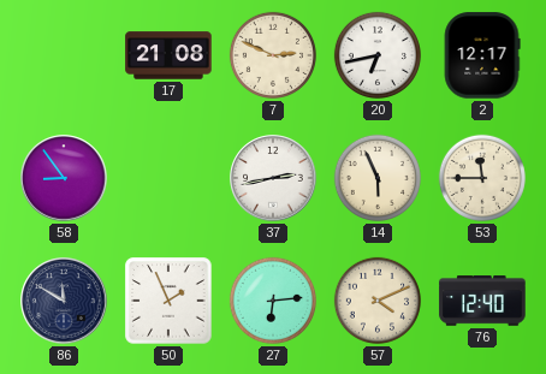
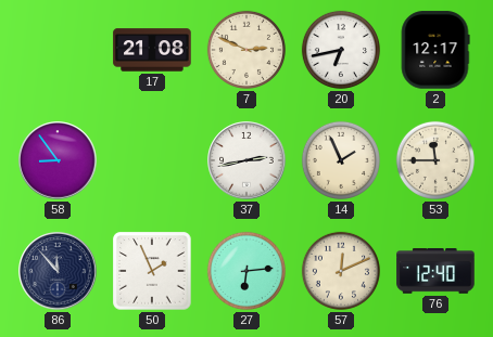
14: 5:56 -> 1:56
86: 11:50 -> 11:53
57: 4:11 -> 12:11
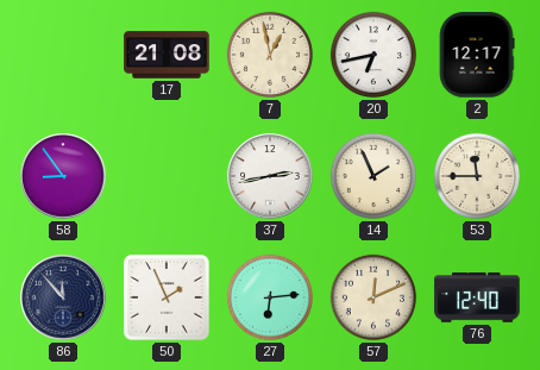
7: 2:49 -> 12:58
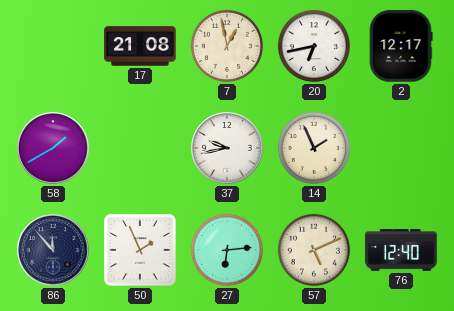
58: 8:54 -> 1:40
37: 2:43 -> 9:43
53: 11:45 -> none
57: 12:11 -> 5:11
